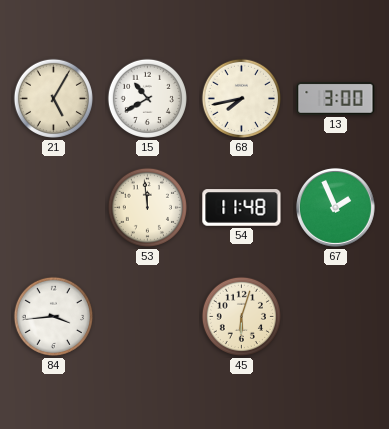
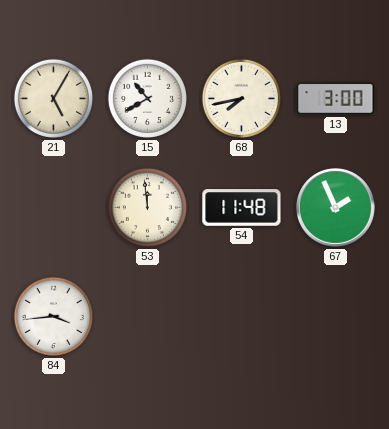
45: 6:03 -> none
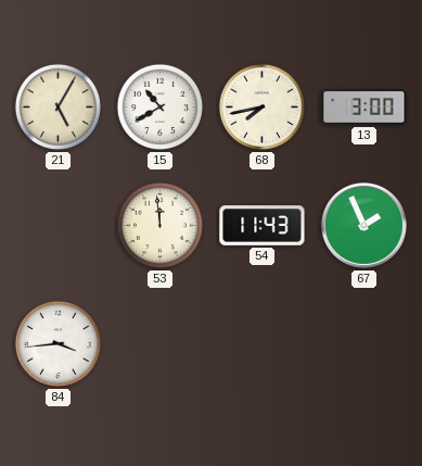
54: 11:48 -> 11:43
